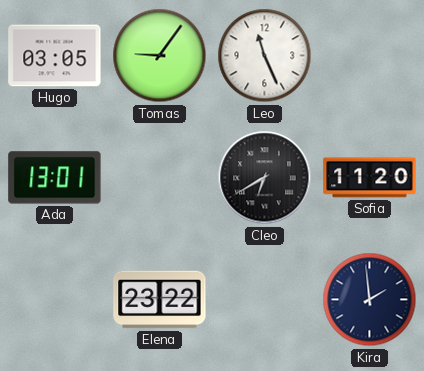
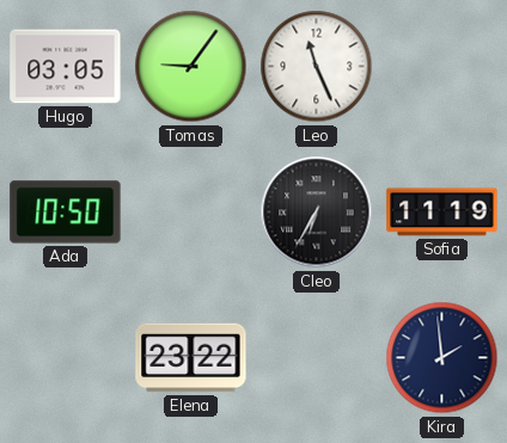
Ada: 13:01 -> 10:50
Cleo: 6:40 -> 6:35
Sofia: 11:20 -> 11:19
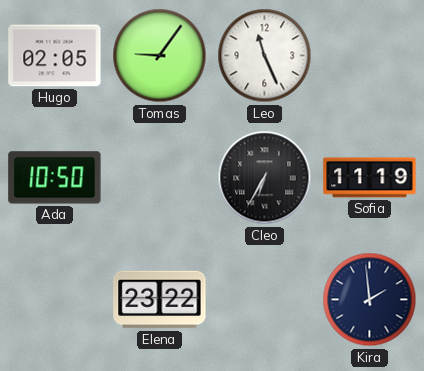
Hugo: 03:05 -> 02:05
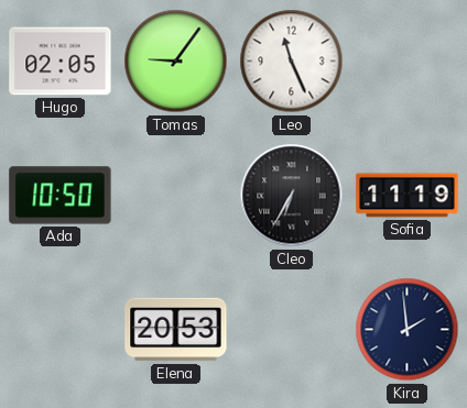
Elena: 23:22 -> 20:53
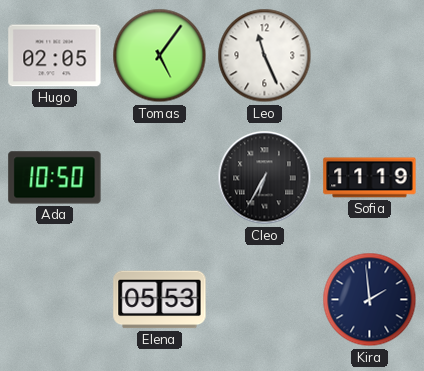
Tomas: 9:06 -> 5:06
Elena: 20:53 -> 05:53
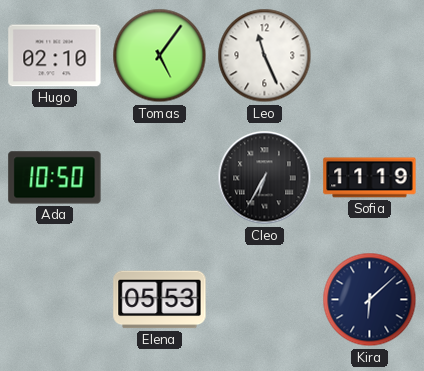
Hugo: 02:05 -> 02:10
Kira: 1:59 -> 6:08
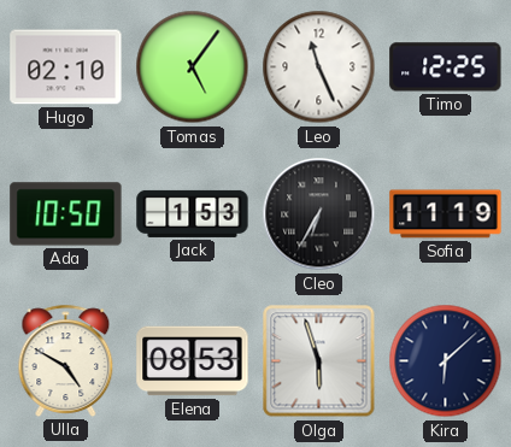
Timo: none -> 12:25
Jack: none -> 1:53
Ulla: none -> 4:50
Elena: 05:53 -> 08:53
Olga: none -> 5:57
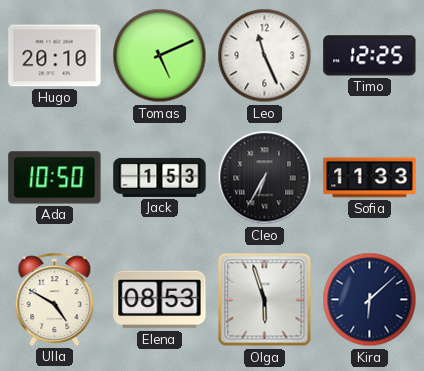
Hugo: 02:10 -> 20:10
Tomas: 5:06 -> 5:11
Sofia: 11:19 -> 11:33
